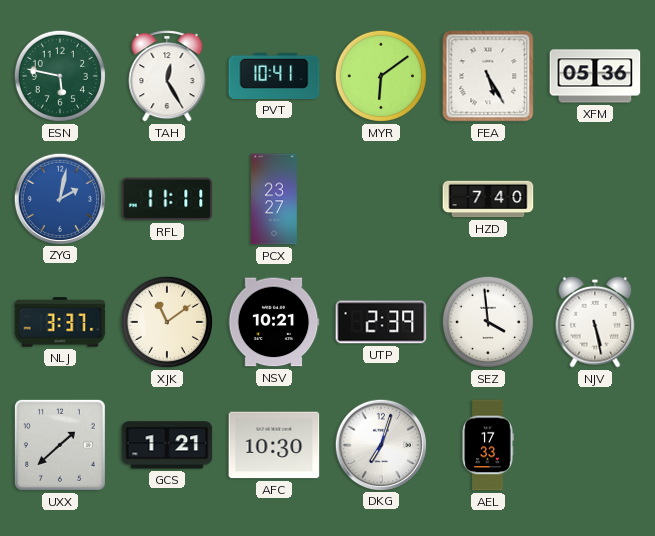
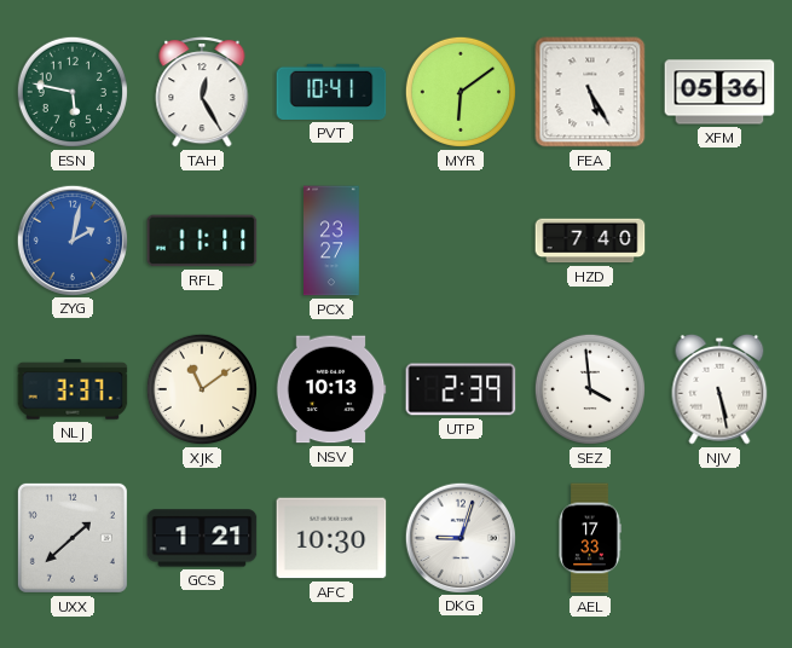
NSV: 10:21 -> 10:13
DKG: 7:03 -> 9:03
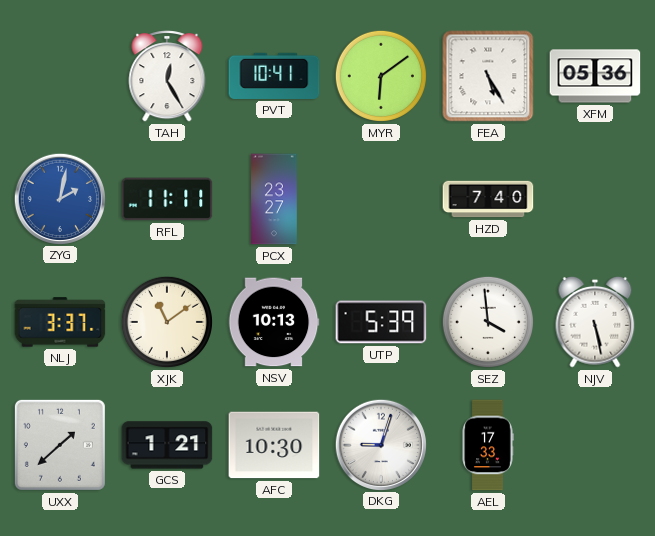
ESN: 5:47 -> none
UTP: 2:39 -> 5:39
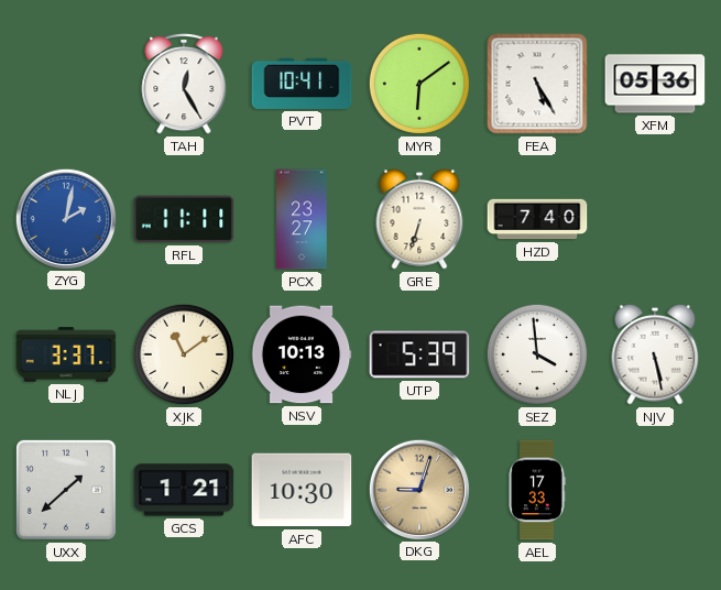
GRE: none -> 6:33
DKG dial: white -> champagne
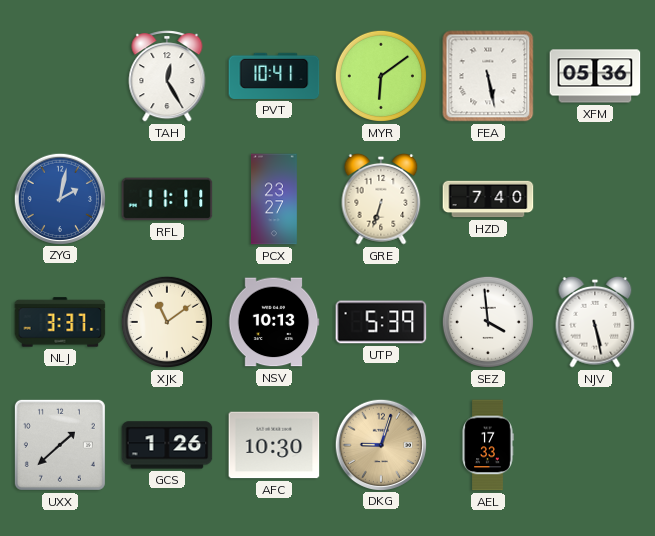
FEA: 5:25 -> 5:28
GCS: 1:21 -> 1:26
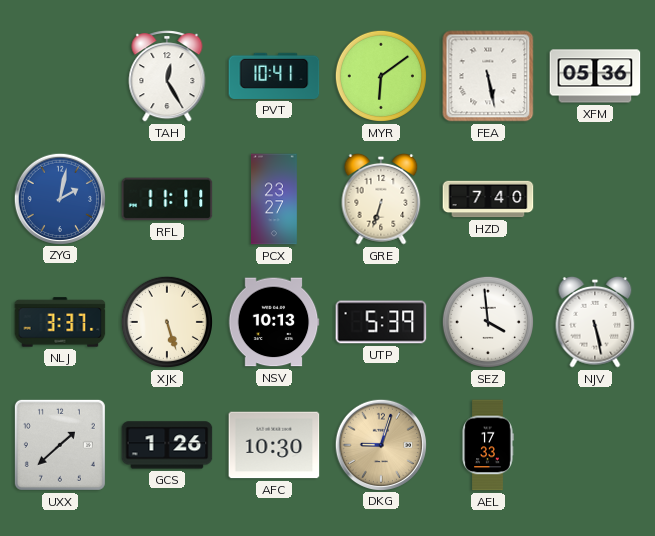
XJK: 11:09 -> 5:27
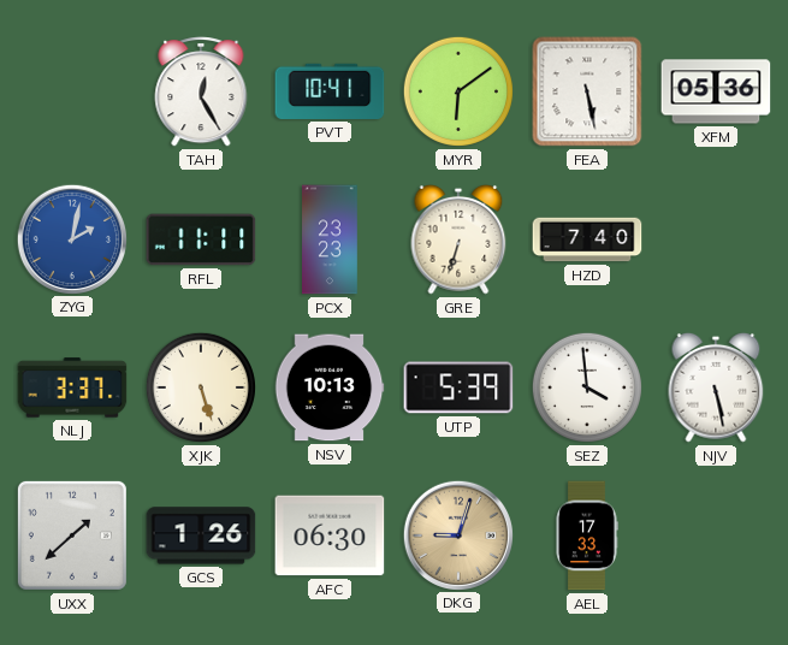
PCX: 23:27 -> 23:23
AFC: 10:30 -> 06:30
